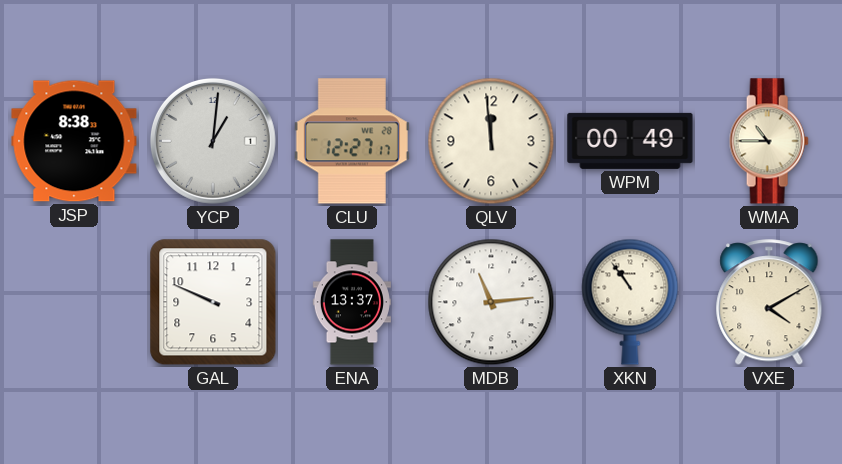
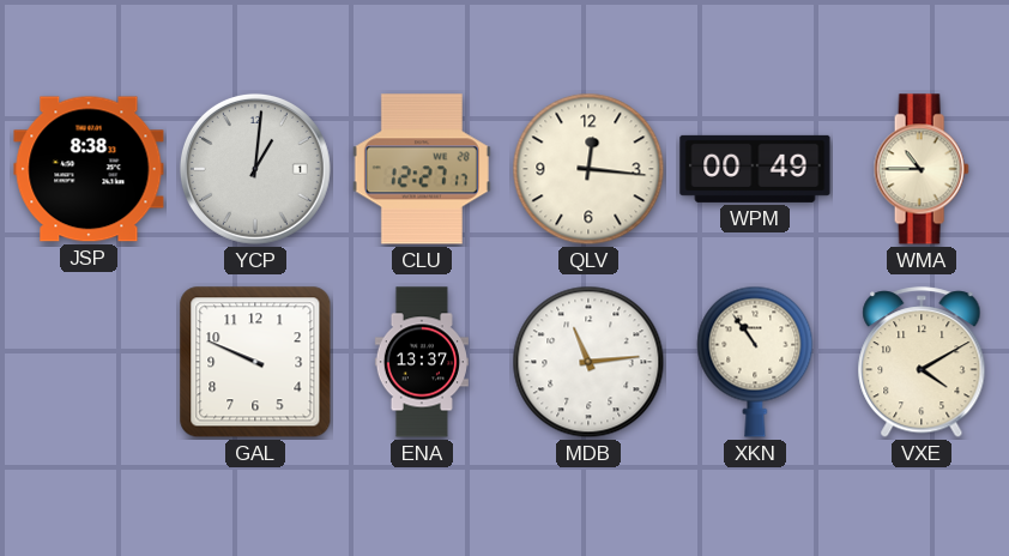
QLV: 11:59 -> 12:16
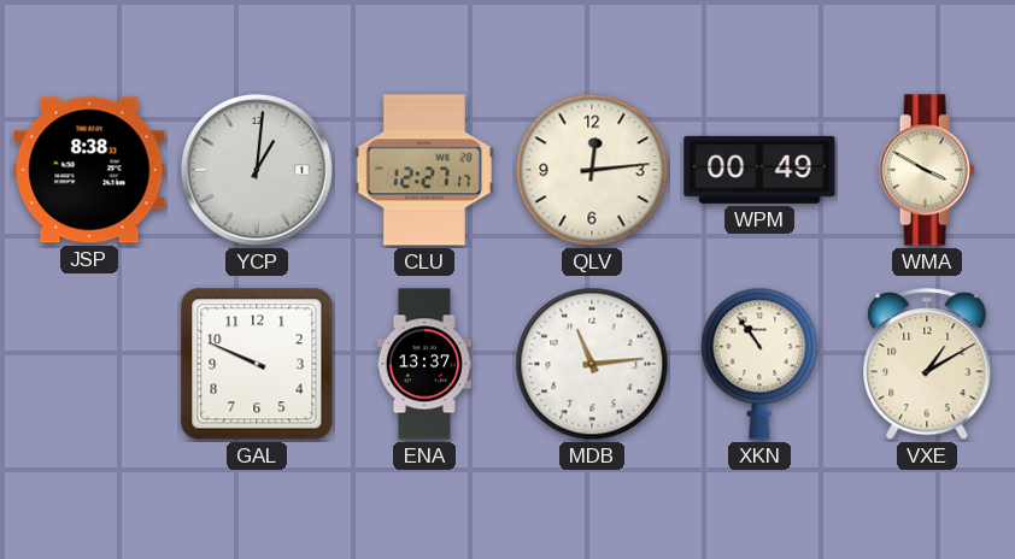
QLV: 12:16 -> 12:14
WMA: 10:45 -> 3:50
VXE: 4:10 -> 1:10
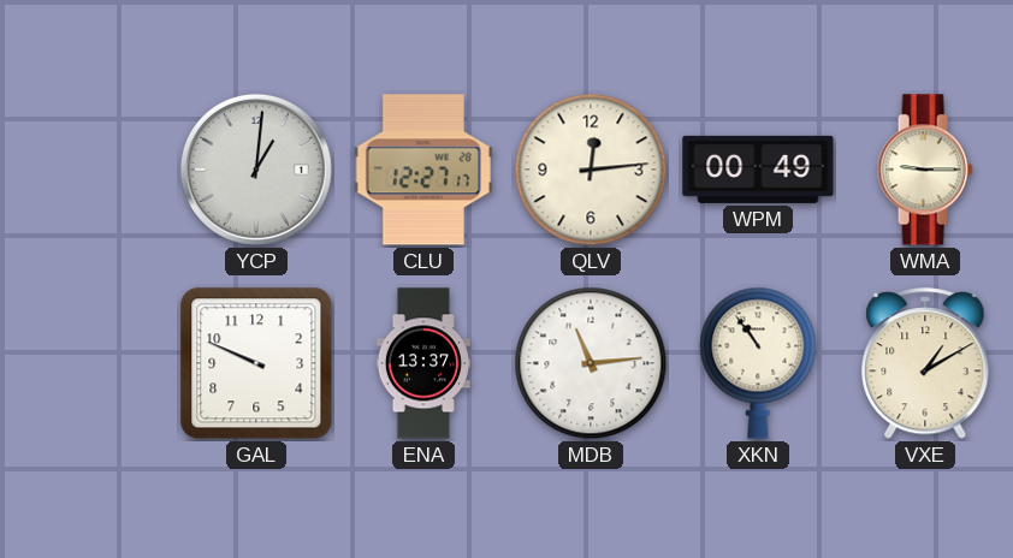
JSP: 8:38 -> none
WMA: 3:50 -> 9:15
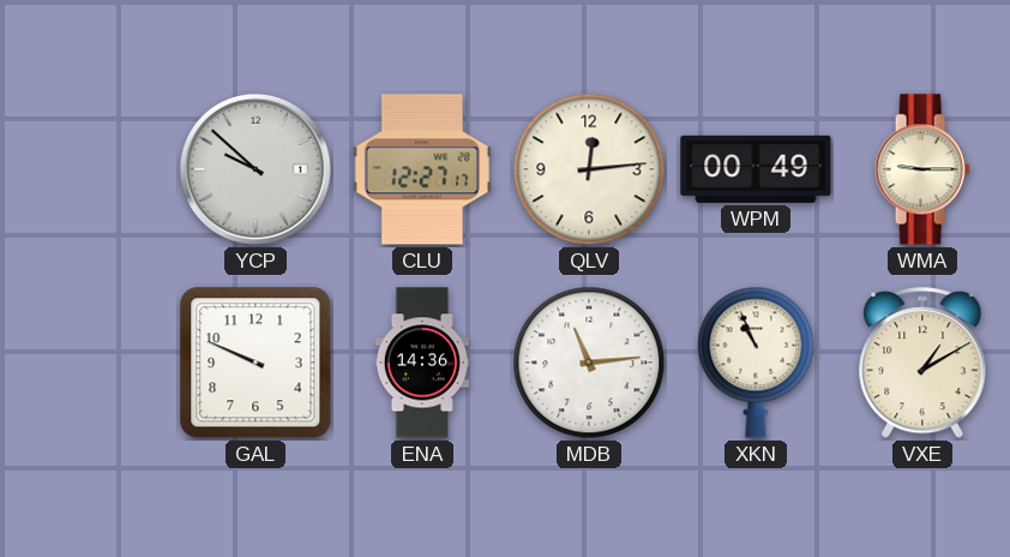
YCP: 1:01 -> 9:52
ENA: 13:37 -> 14:36
XKN: 10:54 -> 10:56
